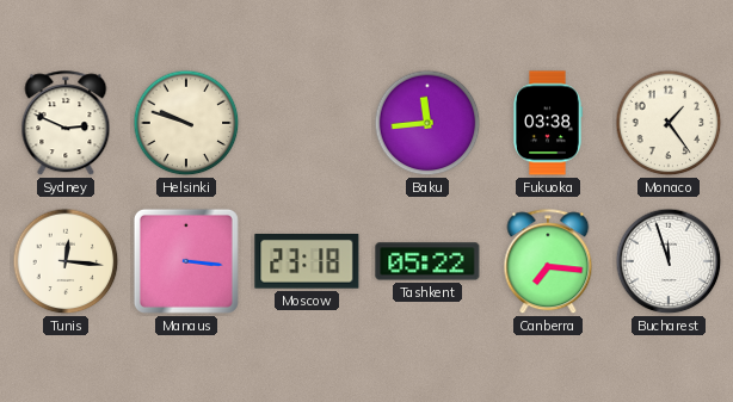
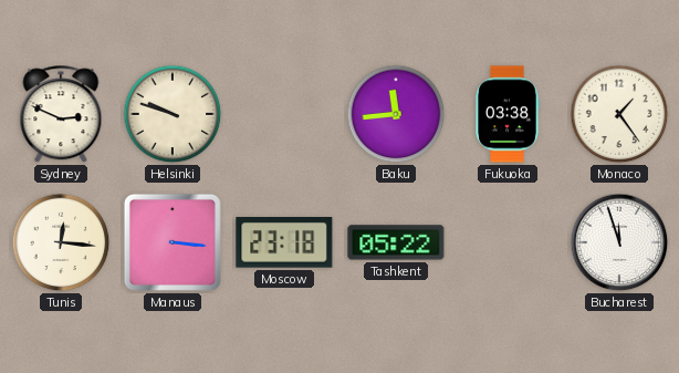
Canberra: 7:16 -> none
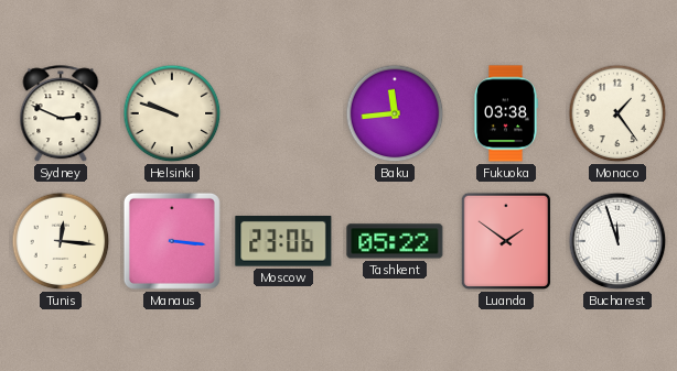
Moscow: 23:18 -> 23:06
Luanda: none -> 1:51
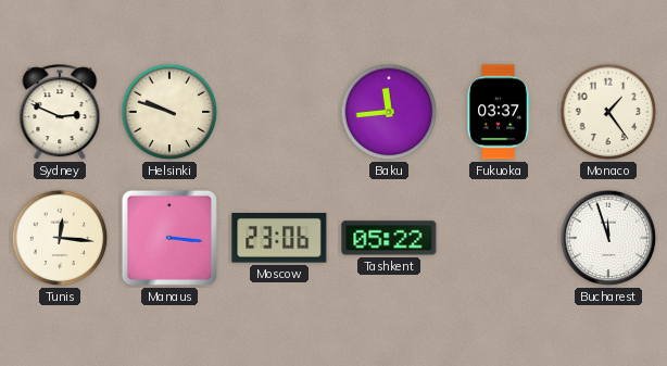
Fukuoka: 03:38 -> 03:37
Luanda: 1:51 -> none
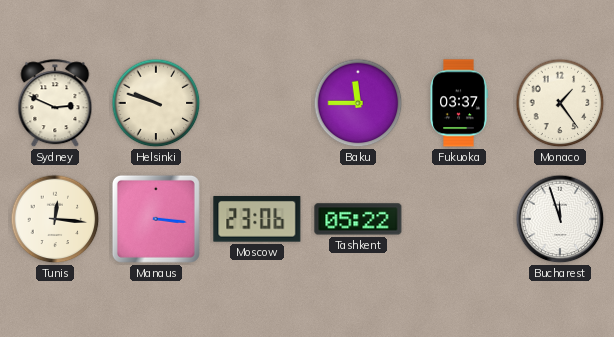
Baku: 11:44 -> 11:45
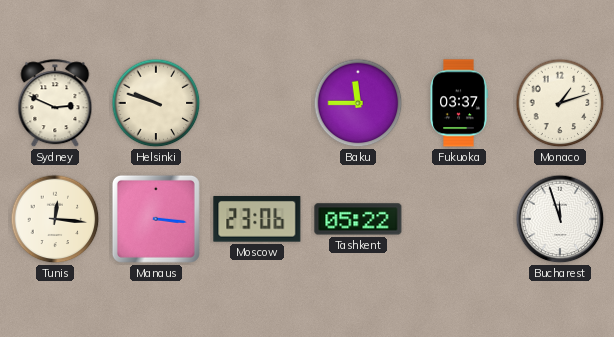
Monaco: 1:24 -> 1:12
